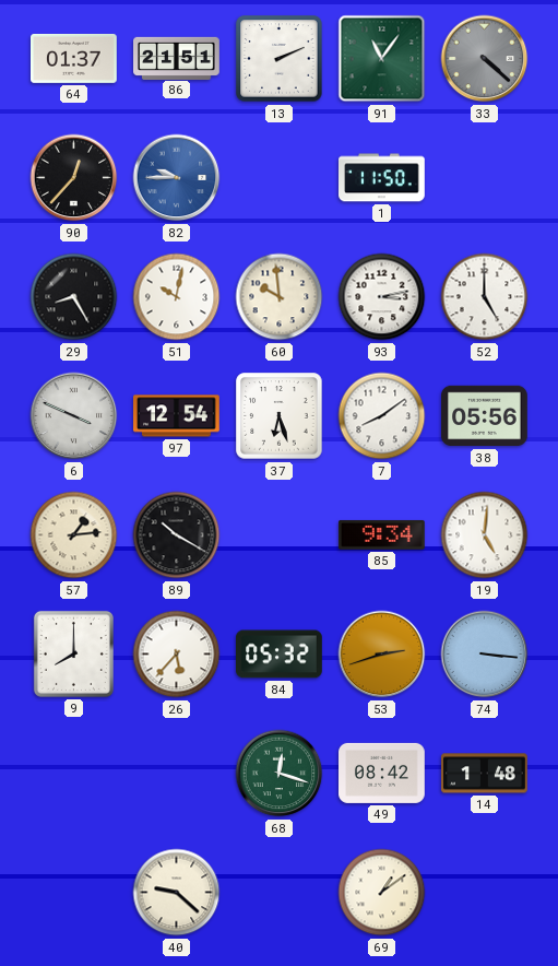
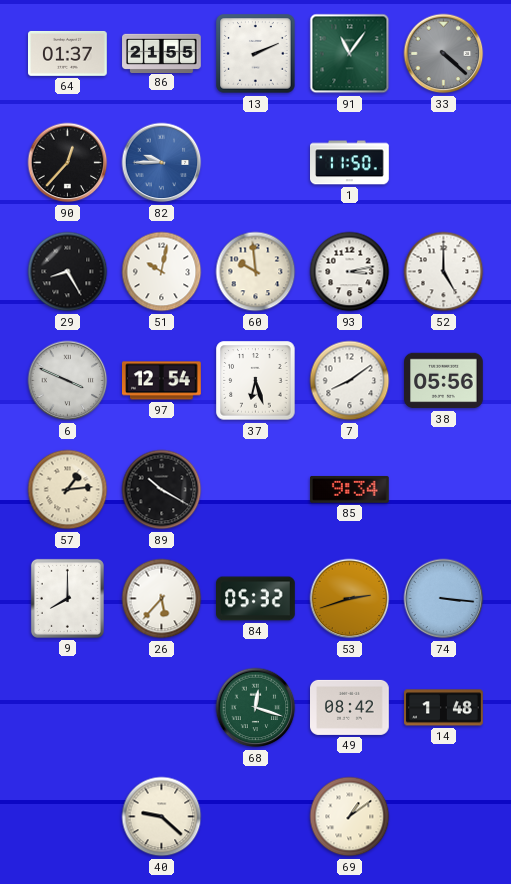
86: 21:51 -> 21:55
19: 5:01 -> none
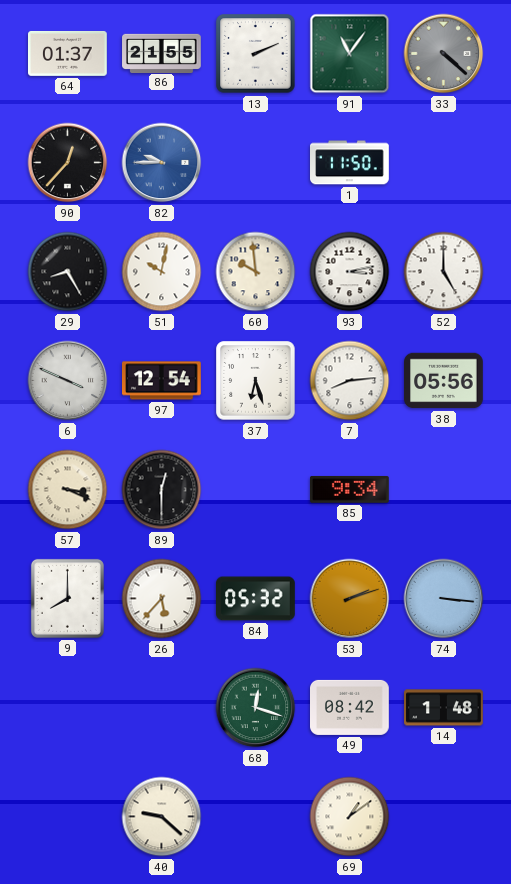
7: 8:09 -> 8:14
57: 1:14 -> 3:19
89: 10:20 -> 12:30
53: 2:42 -> 2:12
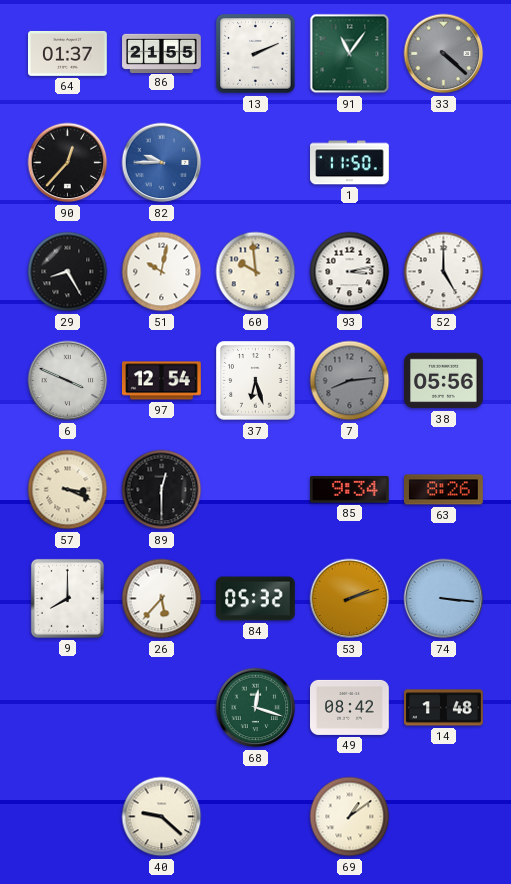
7 dial: white -> grey
63: none -> 8:26
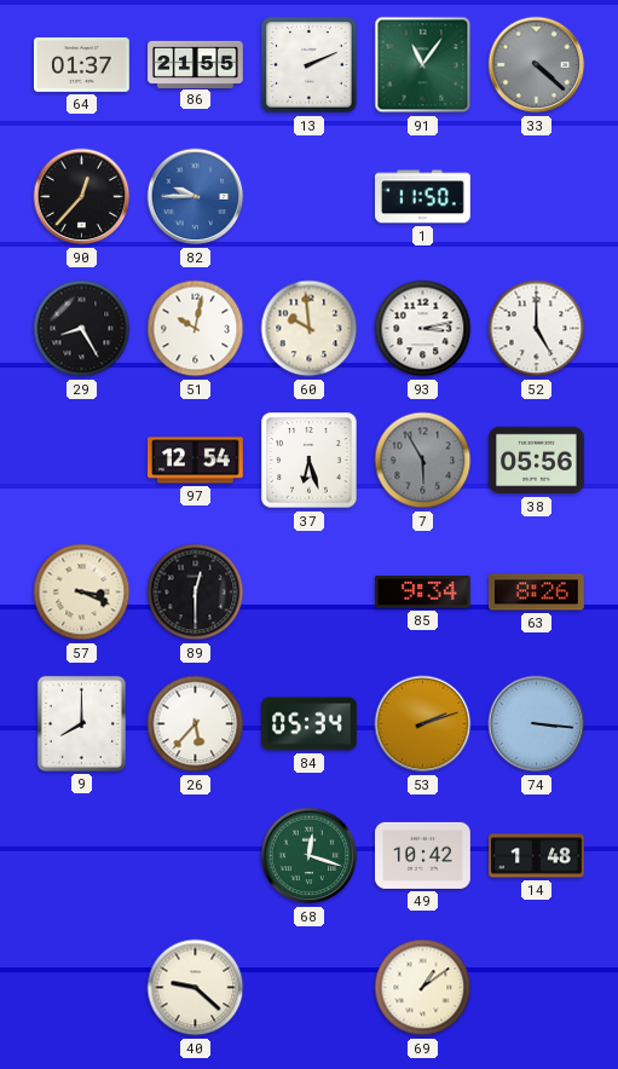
6: 3:49 -> none
7: 8:14 -> 5:55
84: 05:32 -> 05:34
49: 08:42 -> 10:42
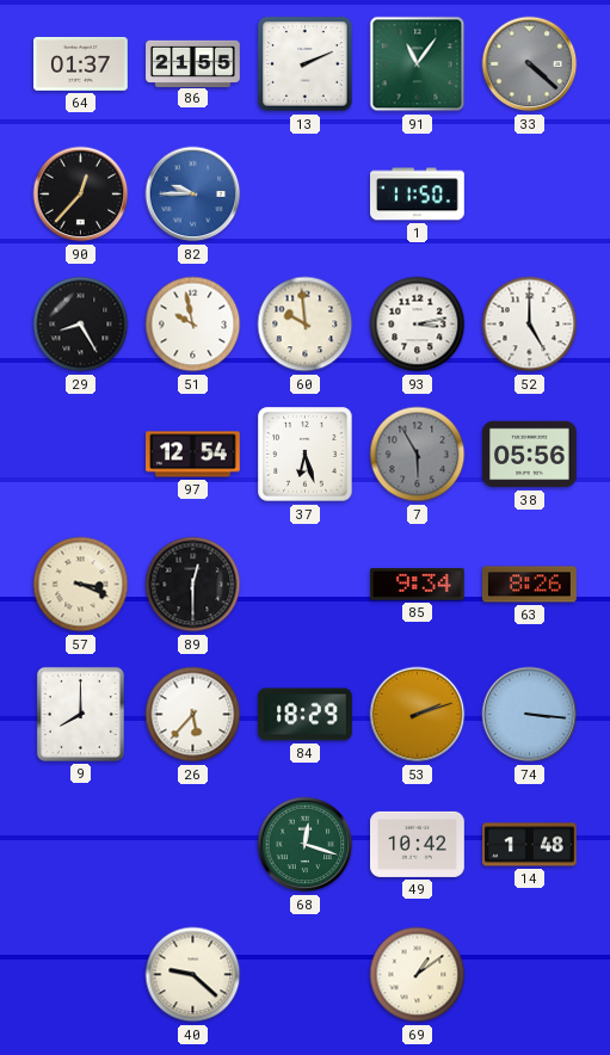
51: 10:02 -> 9:58
84: 05:34 -> 18:29
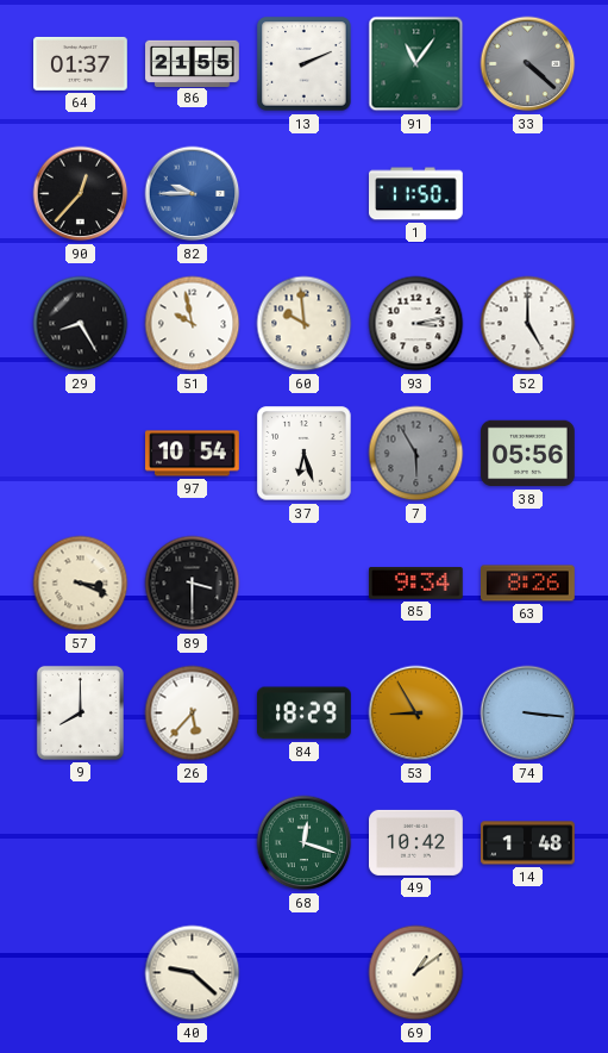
97: 12:54 -> 10:54
89: 12:30 -> 3:30
53: 2:12 -> 8:55
